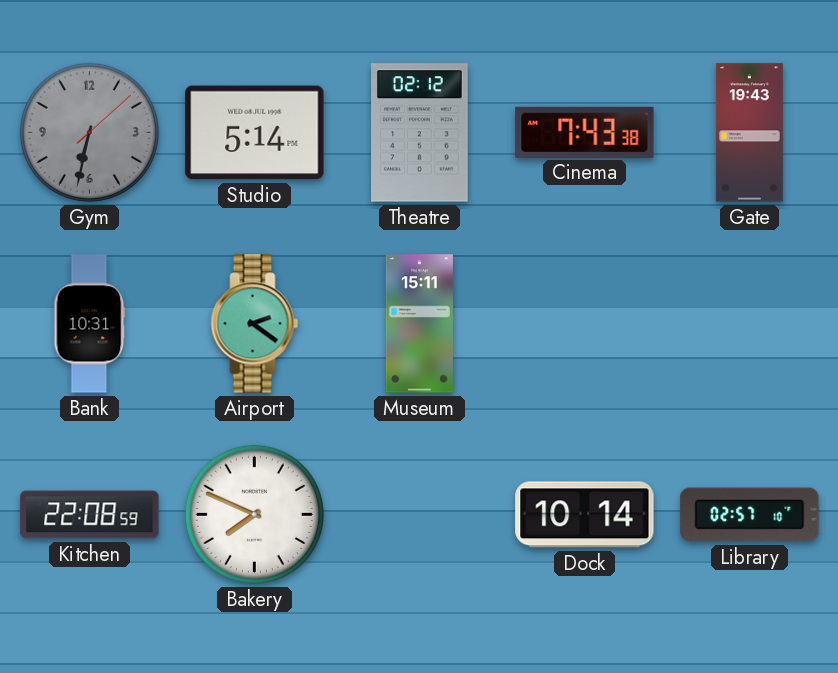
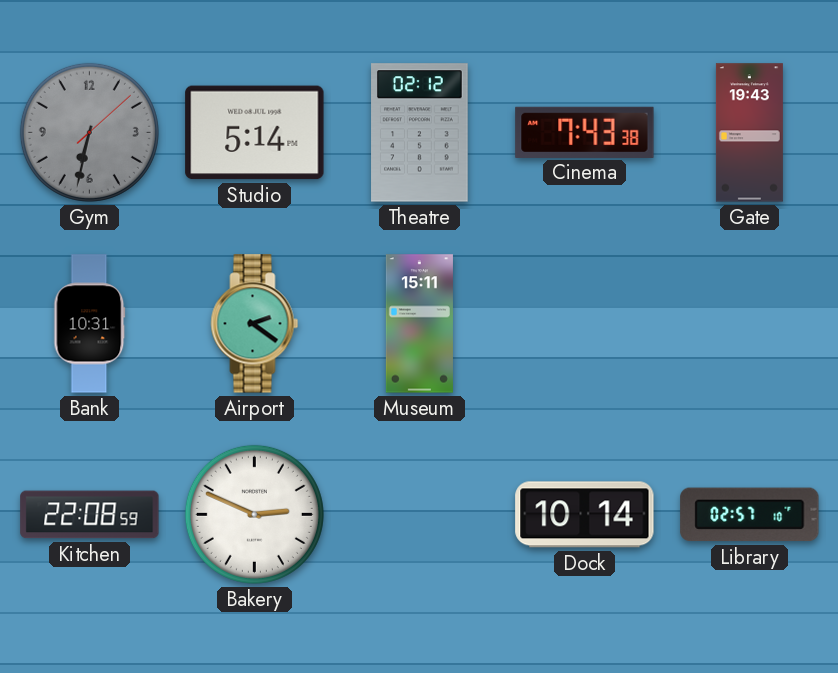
Bakery: 7:49 -> 2:49
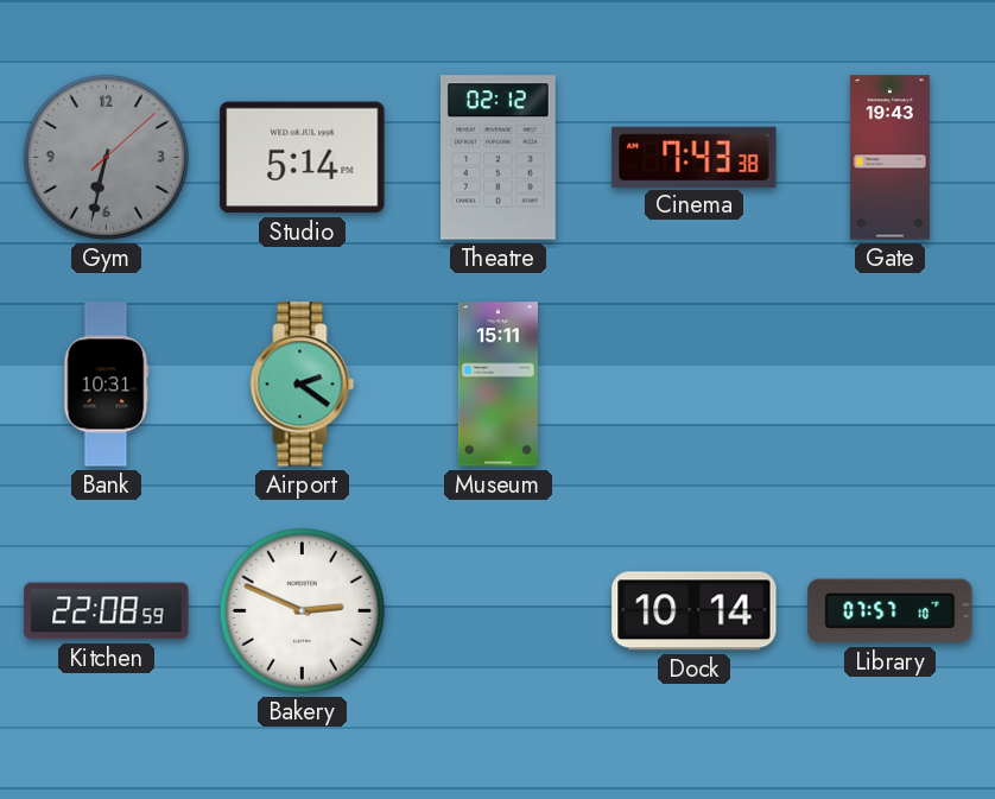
Library: 02:57 -> 07:57
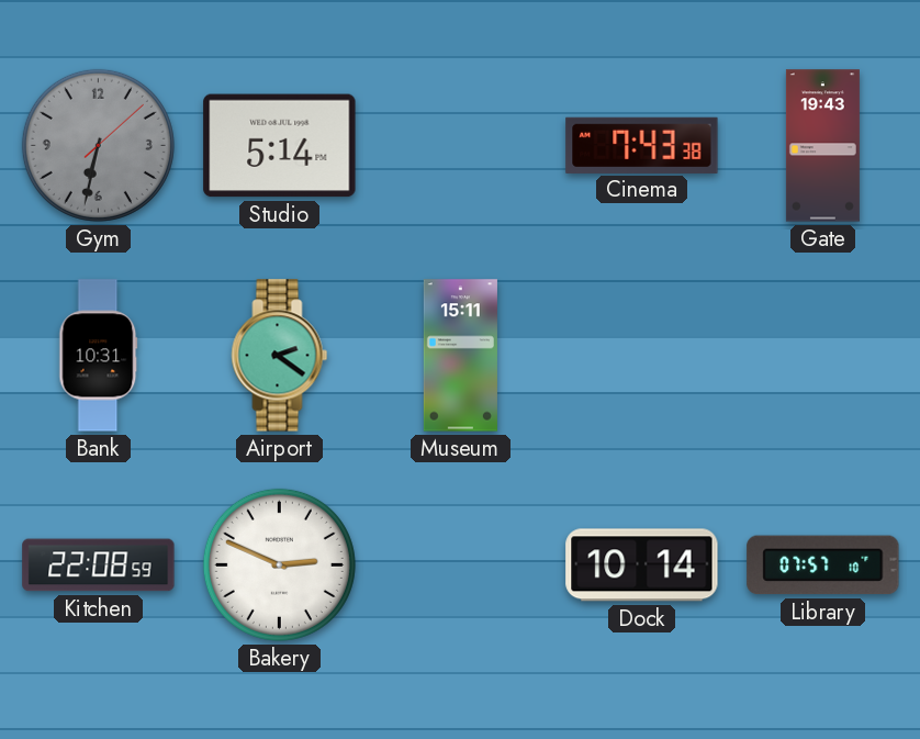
Theatre: 02:12 -> none
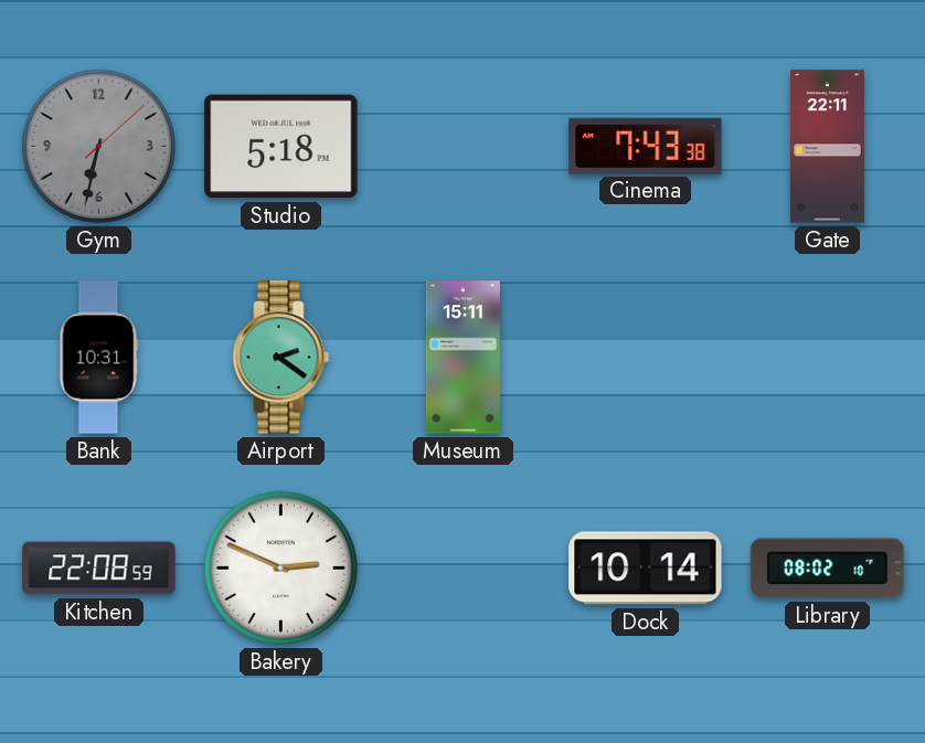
Studio: 5:14 -> 5:18
Gate: 19:43 -> 22:11
Library: 07:57 -> 08:02
